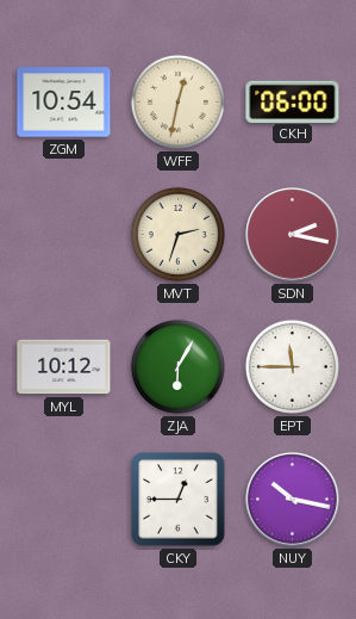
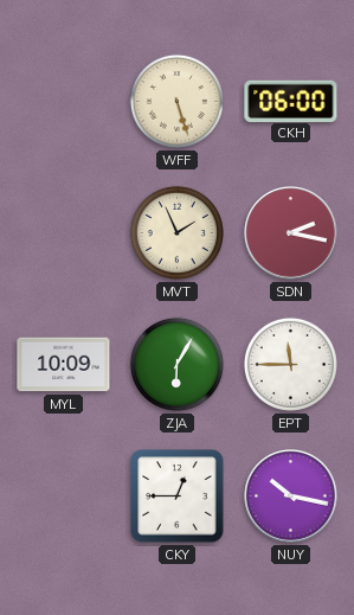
ZGM: 10:54 -> none
WFF: 12:32 -> 5:27
MVT: 2:33 -> 1:56
MYL: 10:12 -> 10:09
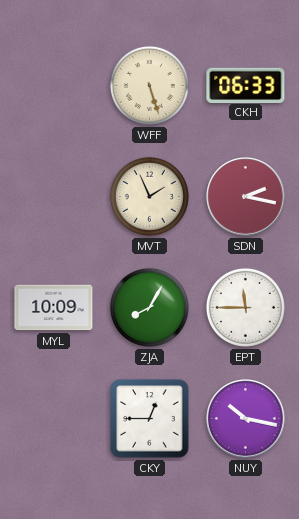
CKH: 06:00 -> 06:33
ZJA: 6:05 -> 8:05
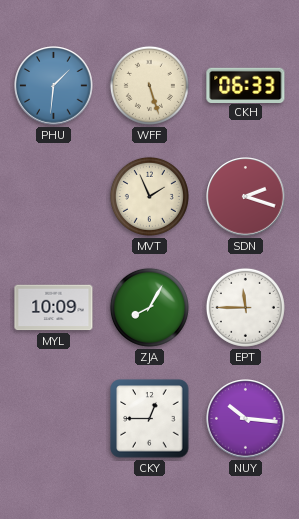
PHU: none -> 1:31
SDN: 2:17 -> 2:18
NUY: 10:17 -> 10:16
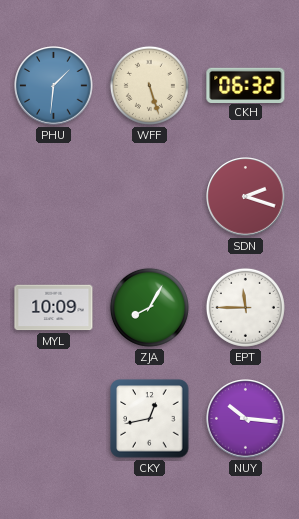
CKH: 06:33 -> 06:32
MVT: 1:56 -> none
CKY: 12:45 -> 12:43
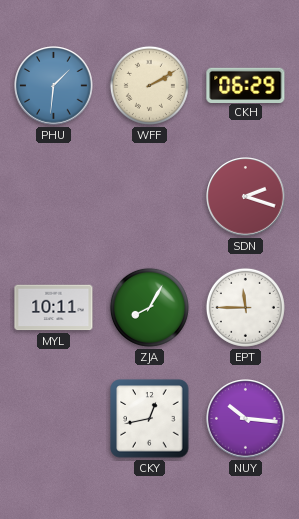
WFF: 5:27 -> 2:10
CKH: 06:32 -> 06:29
MYL: 10:09 -> 10:11
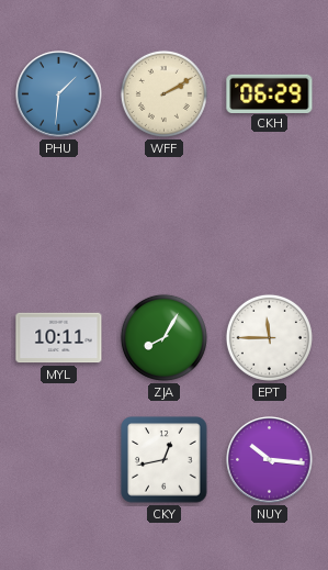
SDN: 2:18 -> none
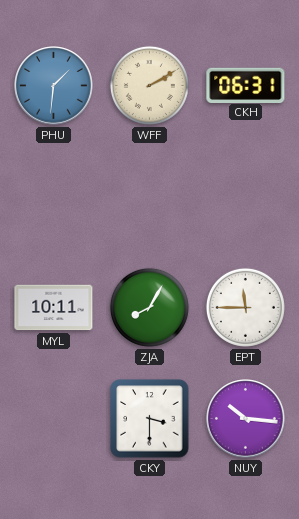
CKH: 06:29 -> 06:31
CKY: 12:43 -> 3:30
